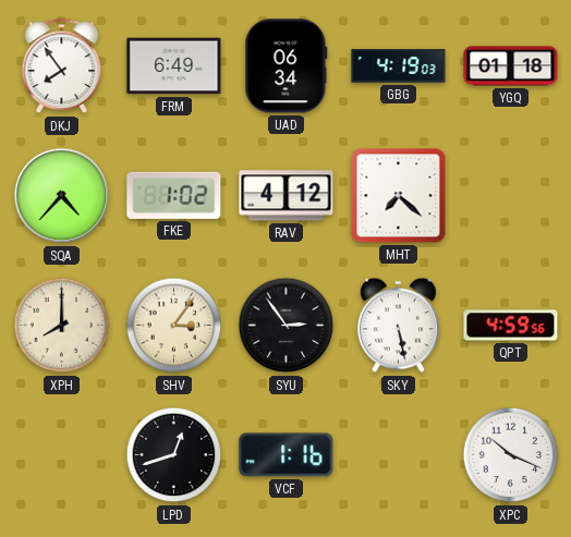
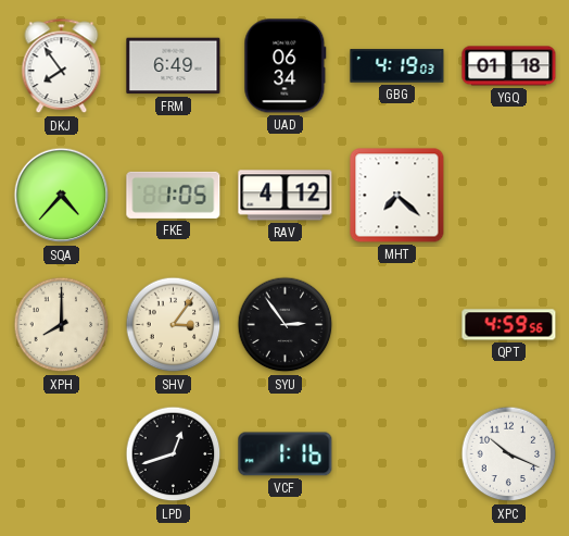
FKE: 1:02 -> 1:05
SKY: 5:28 -> none
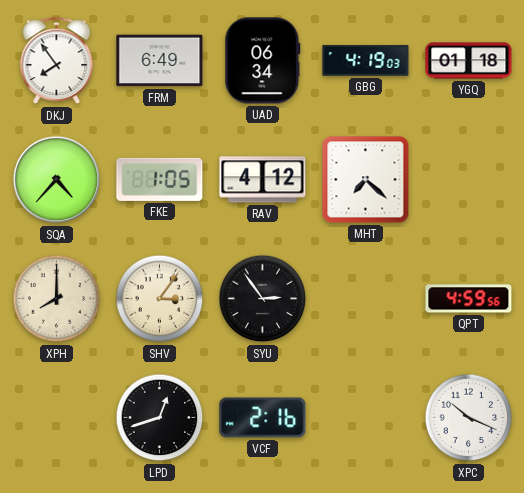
VCF: 1:16 -> 2:16
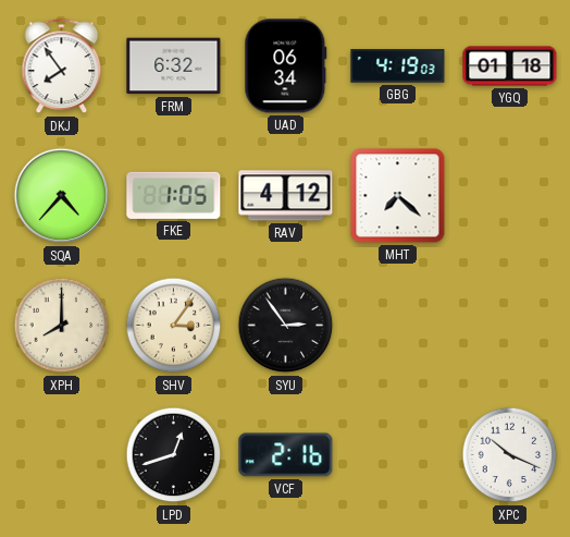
FRM: 6:49 -> 6:32
QPT: 4:59 -> none
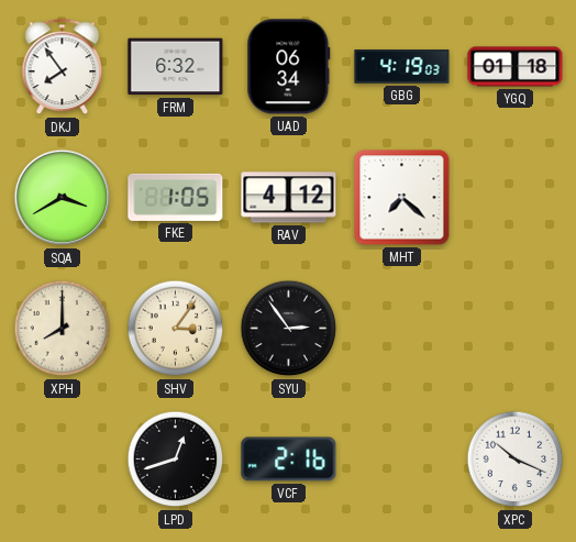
SQA: 4:37 -> 3:40
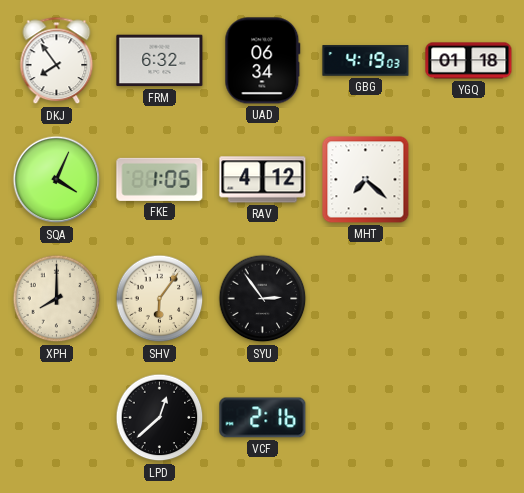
SQA: 3:40 -> 4:04
SHV: 3:06 -> 6:06
LPD: 12:42 -> 12:38
XPC: 10:19 -> none
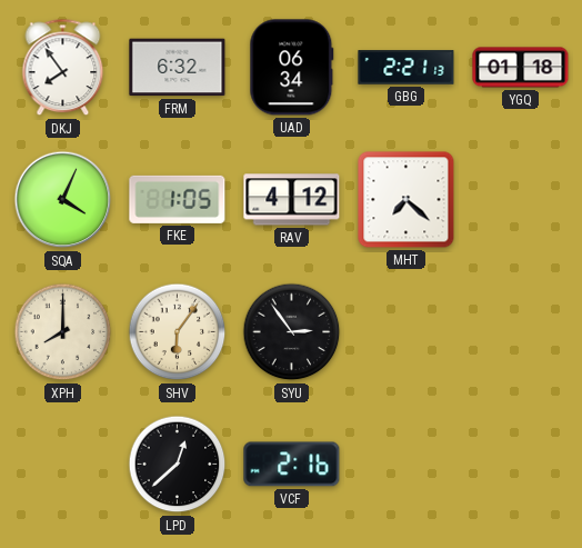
GBG: 4:19 -> 2:21
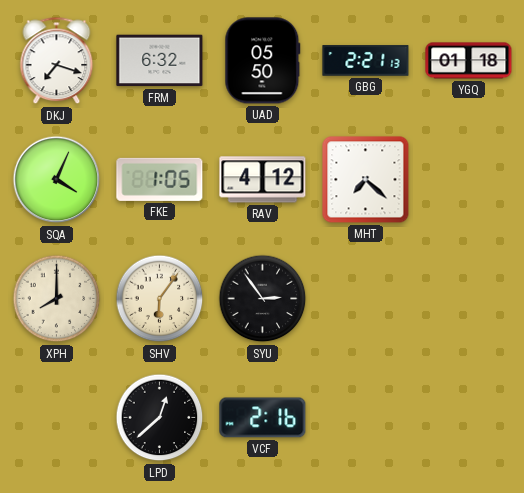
DKJ: 7:54 -> 7:18
UAD: 06:34 -> 05:50
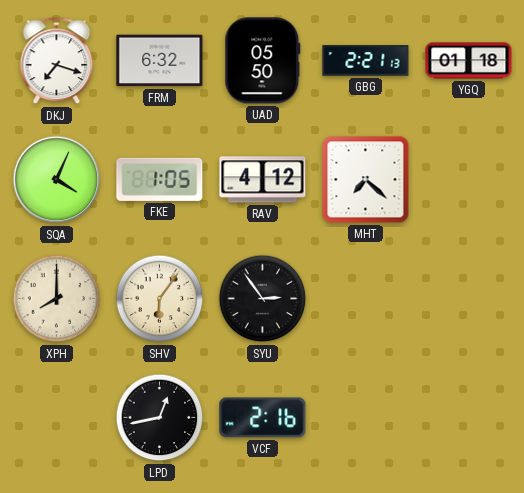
LPD: 12:38 -> 12:43
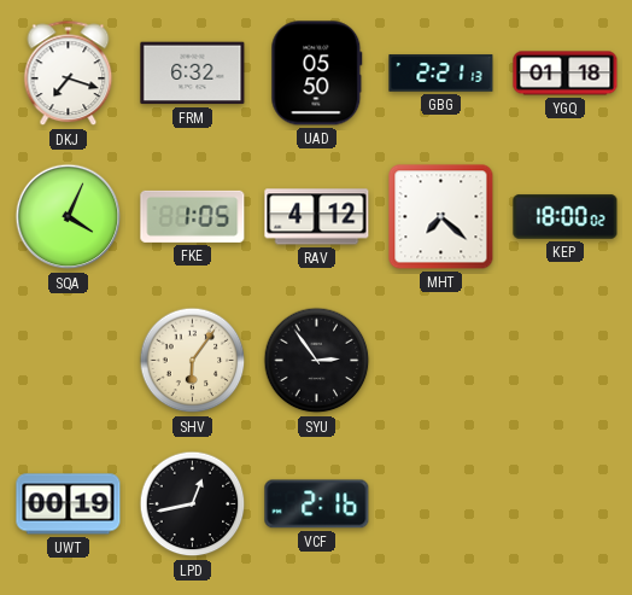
KEP: none -> 18:00
XPH: 8:00 -> none
UWT: none -> 00:19
